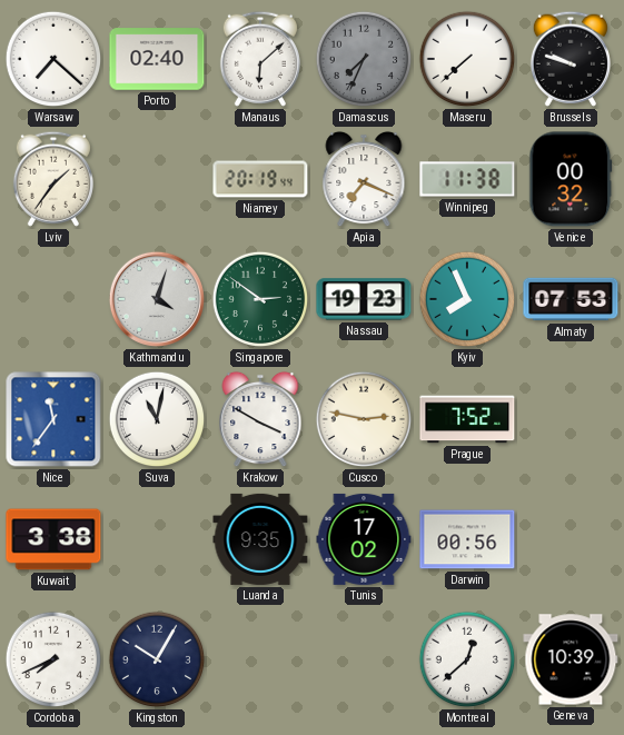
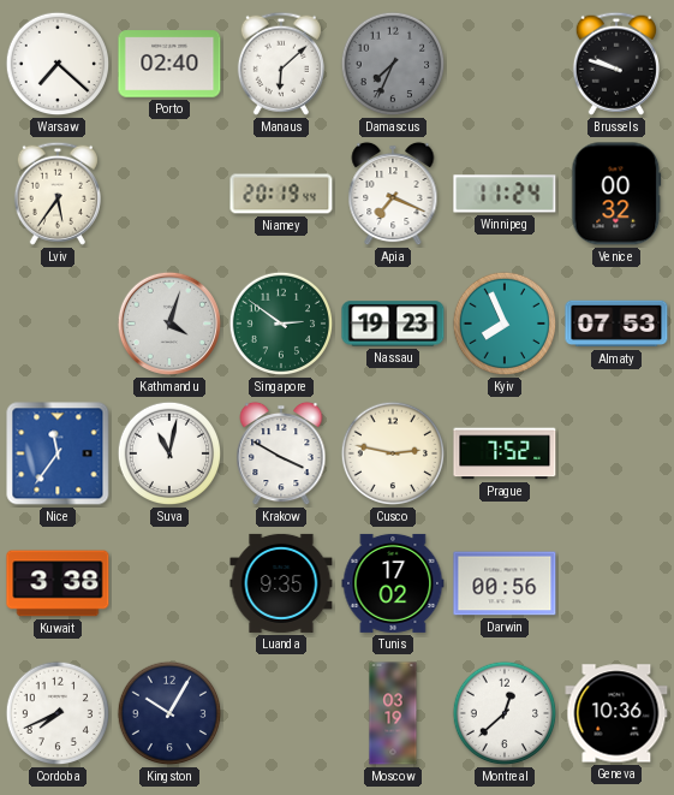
Maseru: 7:38 -> none
Lviv: 1:36 -> 5:36
Winnipeg: 11:38 -> 11:24
Moscow: none -> 03:19
Geneva: 10:39 -> 10:36
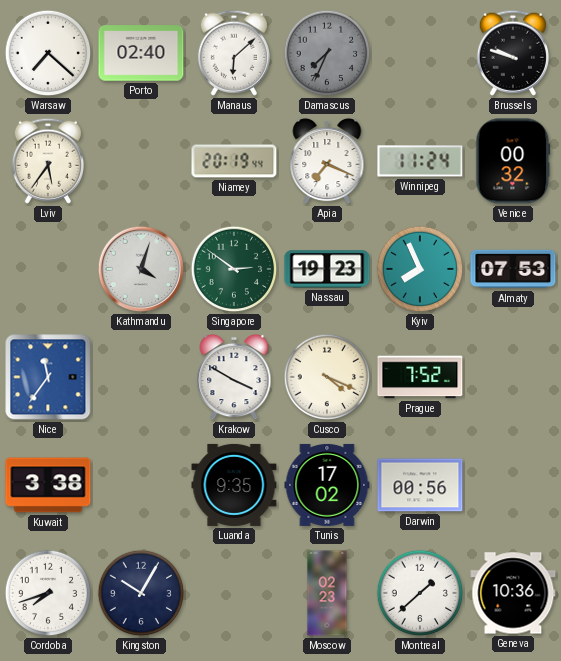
Suva: 11:02 -> none
Cusco: 2:47 -> 4:19
Cordoba: 7:41 -> 7:42
Moscow: 03:19 -> 02:23
Montreal: 12:38 -> 1:38
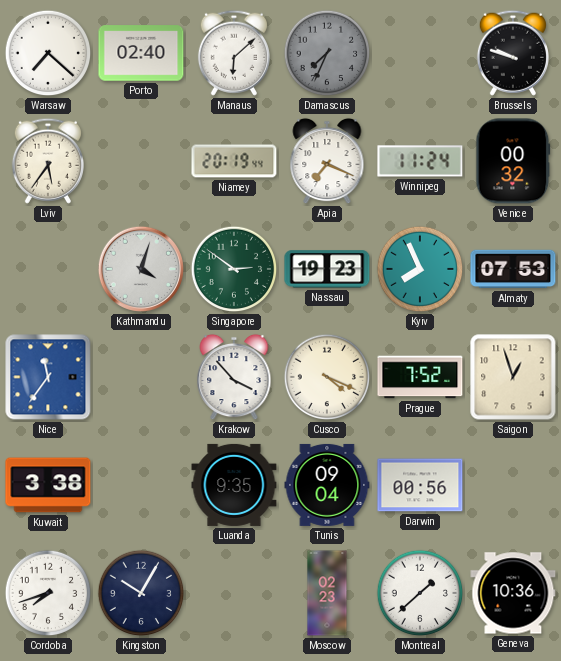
Krakow: 3:50 -> 3:53
Saigon: none -> 12:57
Tunis: 17:02 -> 09:04
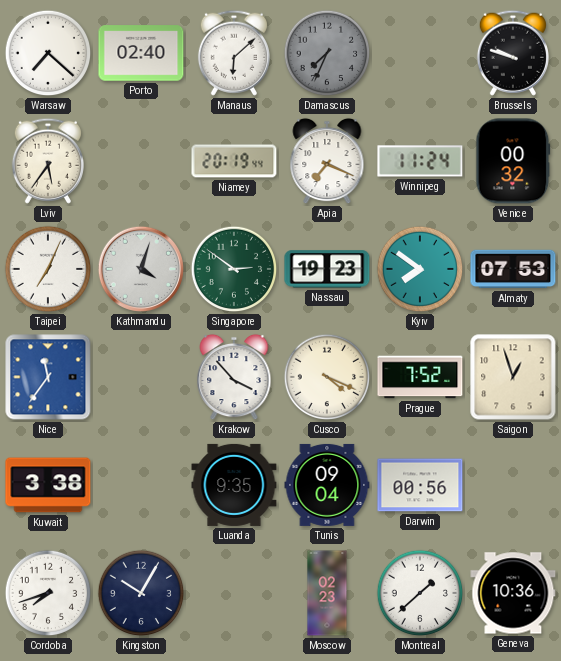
Taipei: none -> 7:04
Kyiv: 7:56 -> 7:51
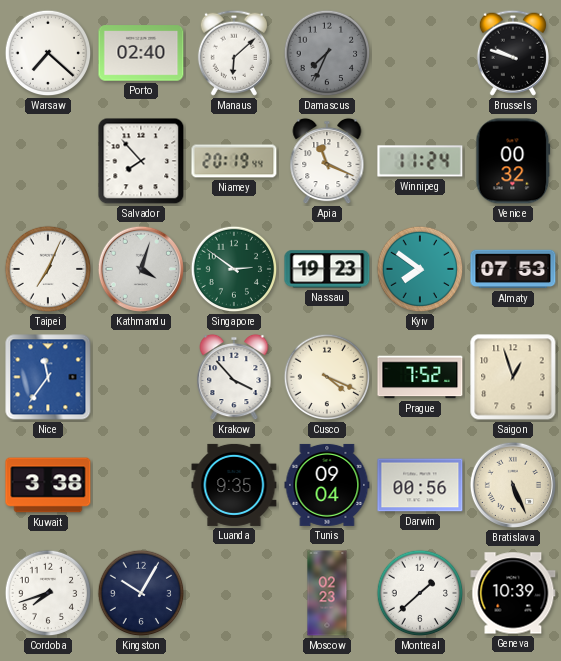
Lviv: 5:36 -> none
Salvador: none -> 7:53
Apia: 7:19 -> 11:19
Bratislava: none -> 5:26
Geneva: 10:36 -> 10:39
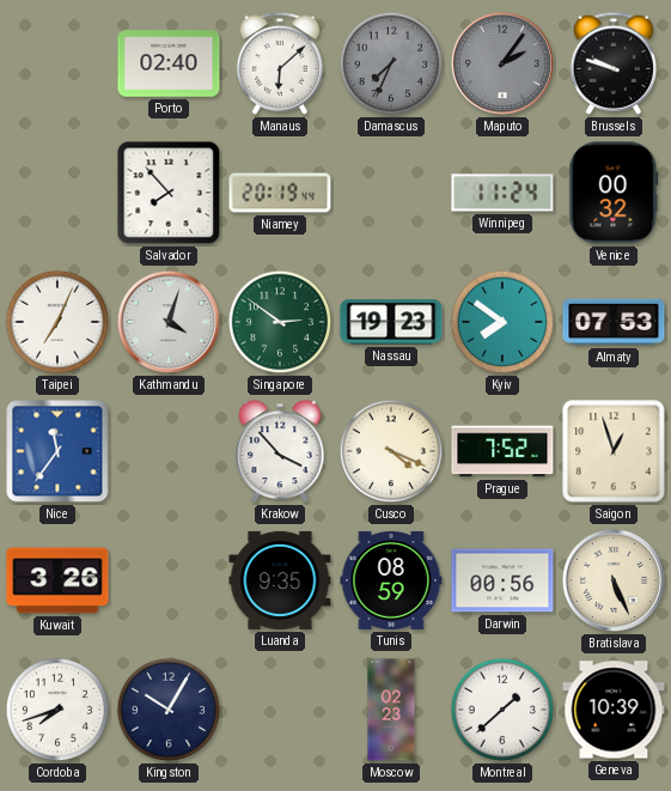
Warsaw: 7:22 -> none
Maputo: none -> 2:06
Apia: 11:19 -> none
Kuwait: 3:38 -> 3:26
Tunis: 09:04 -> 08:59
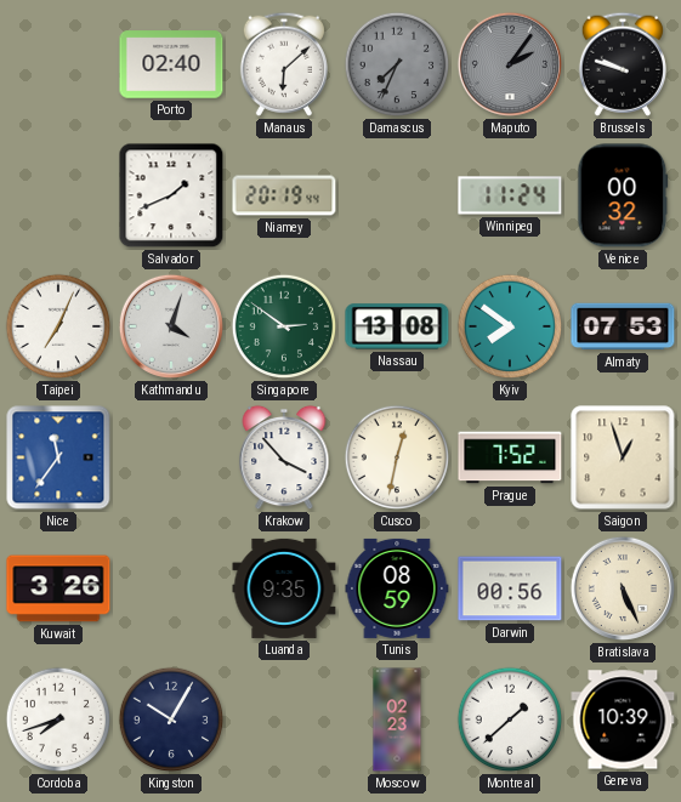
Salvador: 7:53 -> 1:41
Nassau: 19:23 -> 13:08
Cusco: 4:19 -> 12:32
